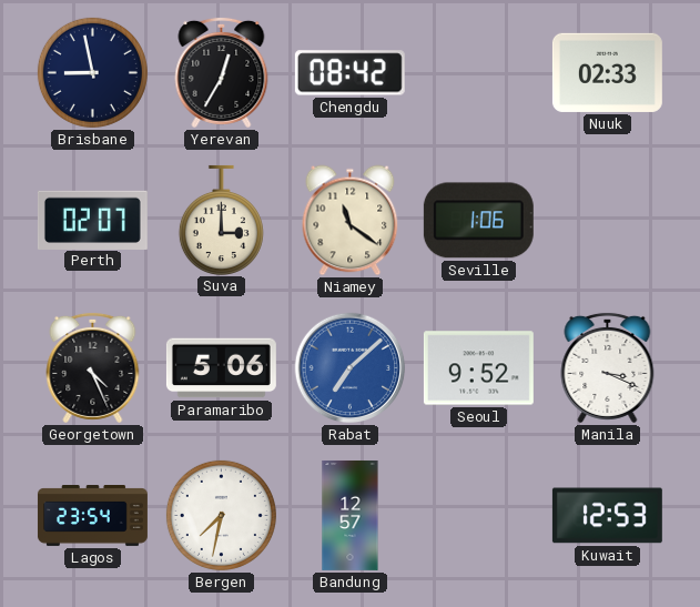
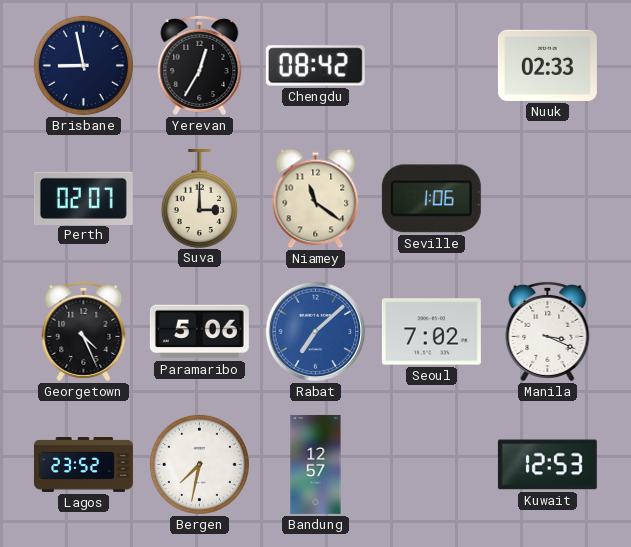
Seoul: 9:52 -> 7:02
Lagos: 23:54 -> 23:52
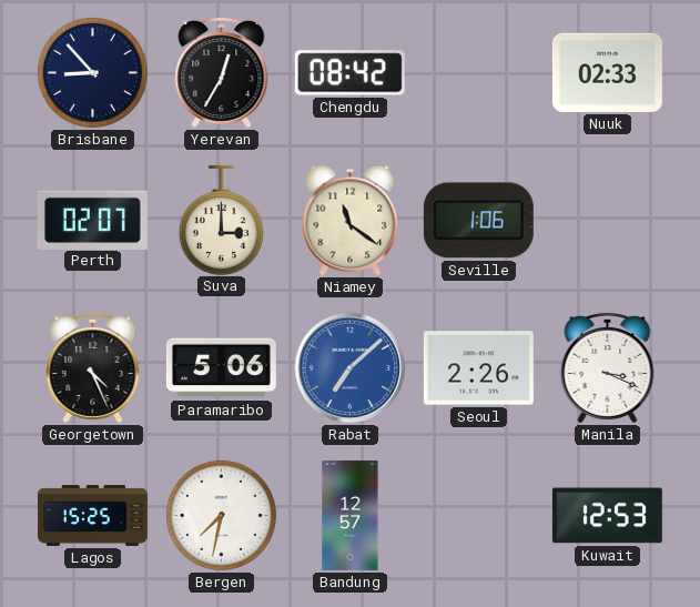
Brisbane: 8:58 -> 8:53
Seoul: 7:02 -> 2:26
Lagos: 23:52 -> 15:25
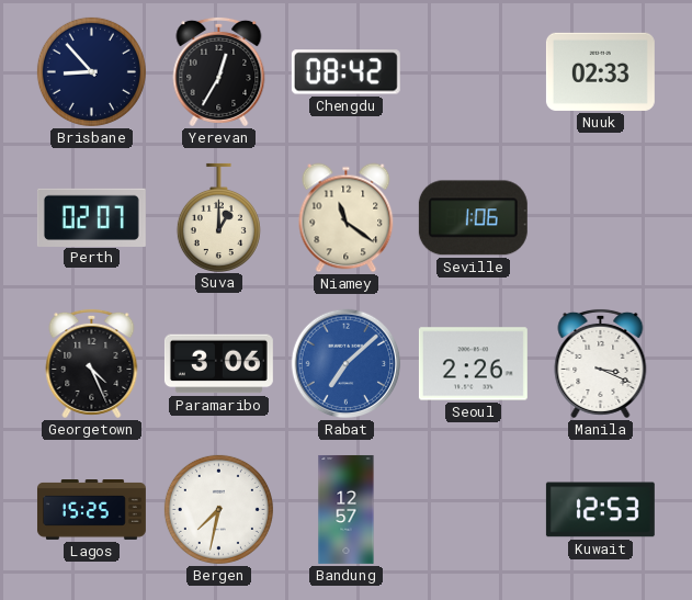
Suva: 3:00 -> 1:00
Paramaribo: 5:06 -> 3:06
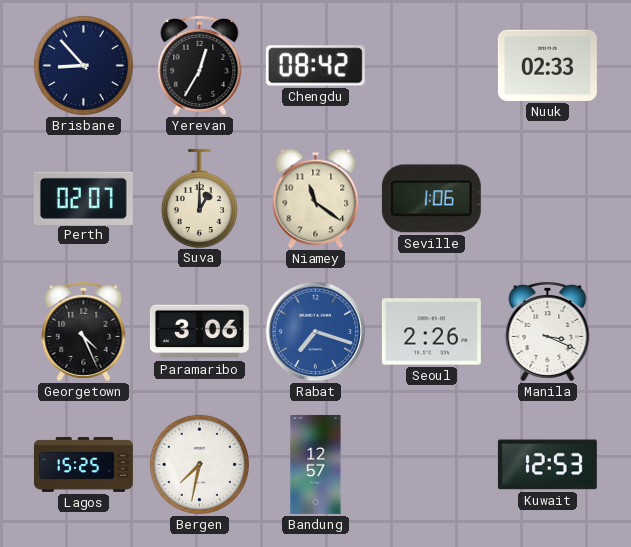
Rabat: 7:08 -> 7:18
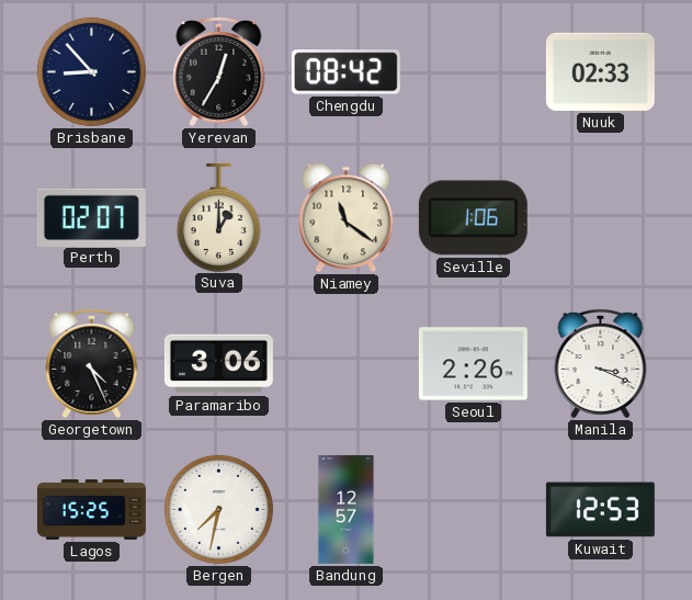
Rabat: 7:18 -> none
